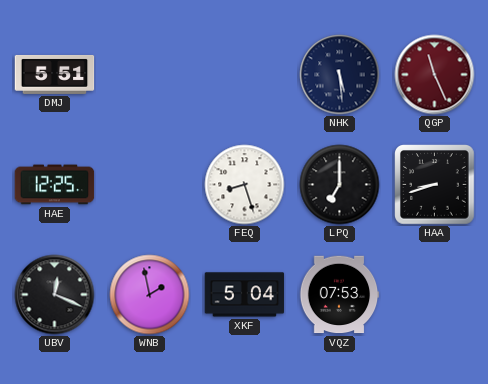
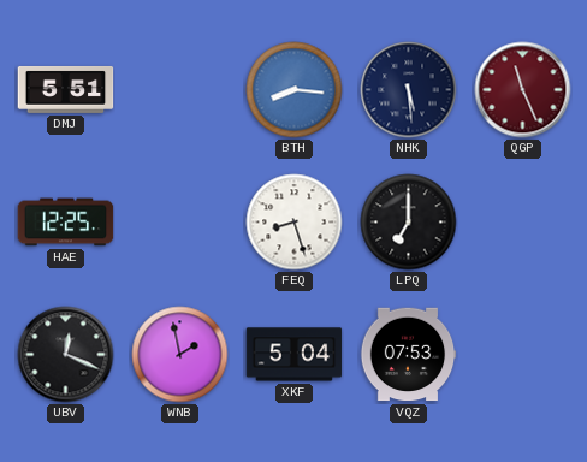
BTH: none -> 8:16
HAA: 8:42 -> none
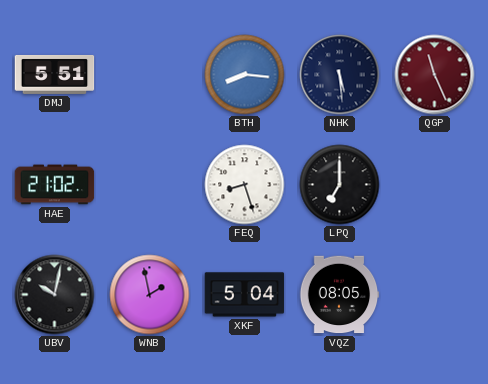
HAE: 12:25 -> 21:02
UBV: 12:19 -> 10:02
VQZ: 07:53 -> 08:05
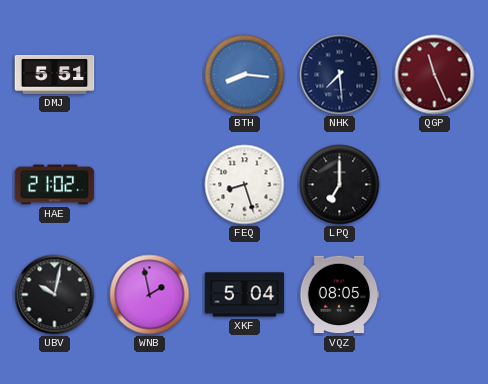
NHK: 5:29 -> 7:29
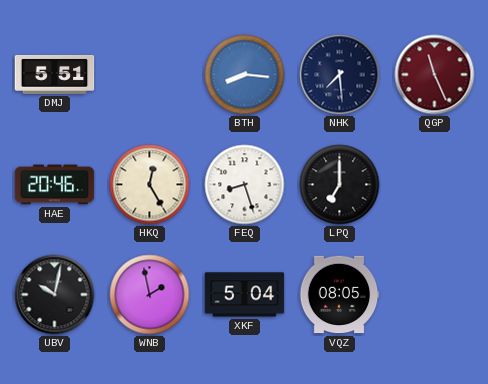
HAE: 21:02 -> 20:46
HKQ: none -> 12:25
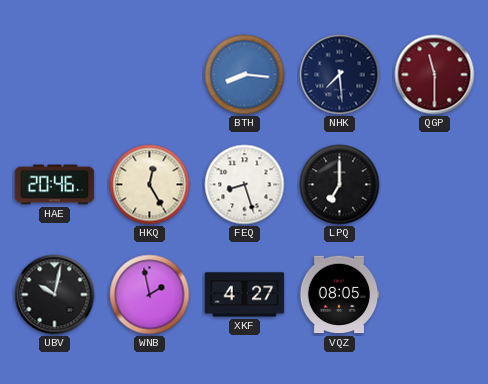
DMJ: 5:51 -> none
QGP: 11:26 -> 11:30
XKF: 5:04 -> 4:27
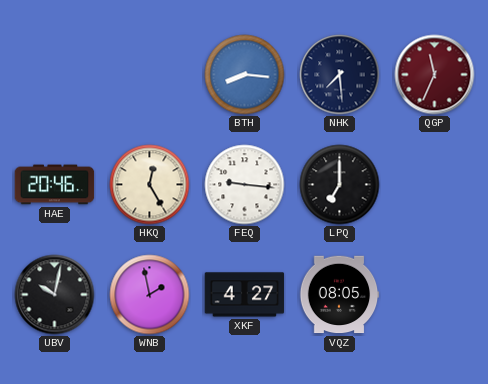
QGP: 11:30 -> 11:34
FEQ: 8:27 -> 9:16
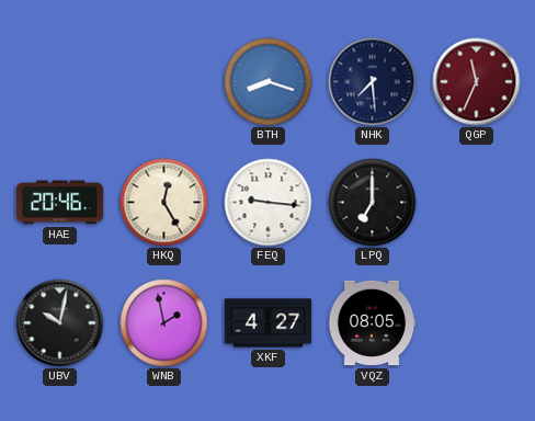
BTH: 8:16 -> 8:18
